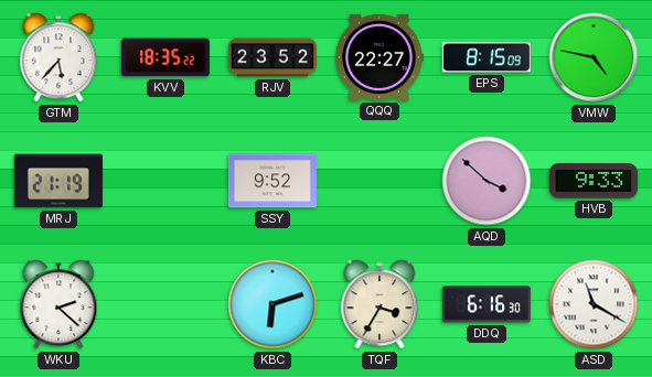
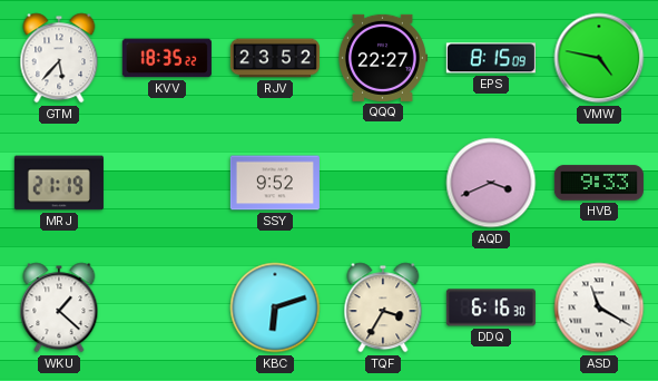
AQD: 3:52 -> 3:41
WKU: 2:22 -> 1:22
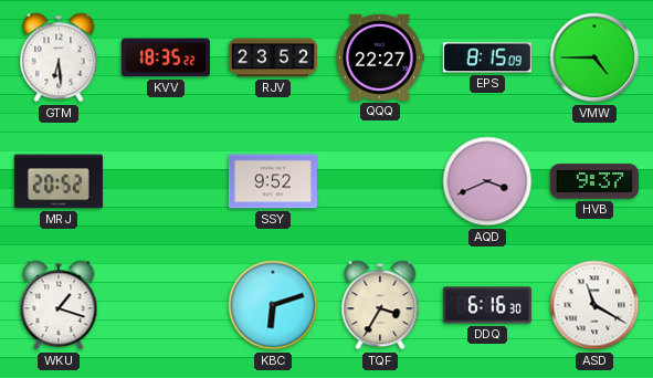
GTM: 5:37 -> 6:29
VMW: 4:47 -> 4:45
MRJ: 21:19 -> 20:52
HVB: 9:33 -> 9:37
WKU: 1:22 -> 1:18
